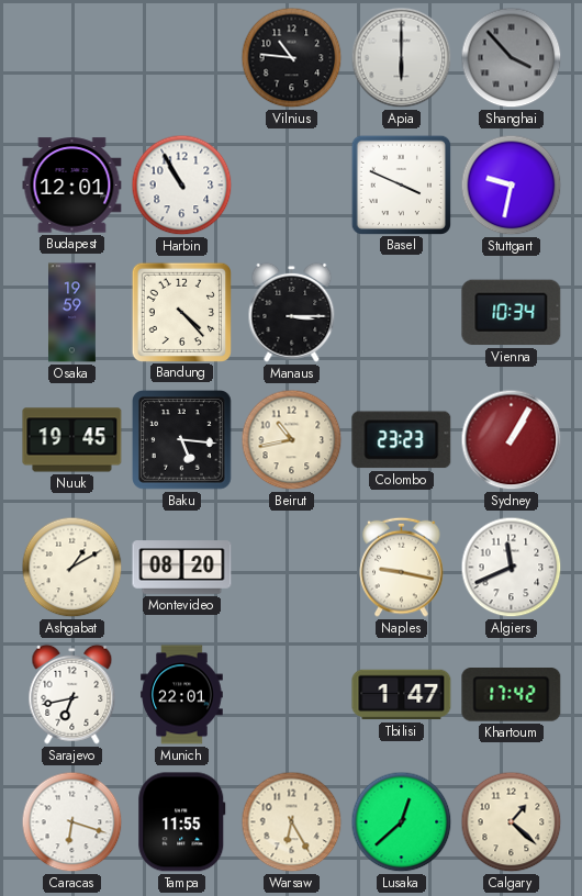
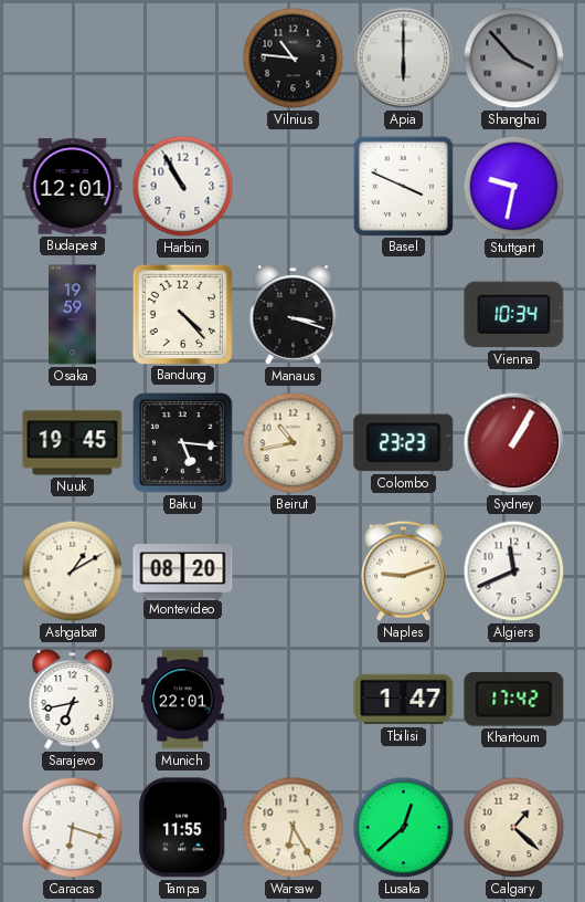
Manaus: 3:15 -> 3:18
Naples: 9:17 -> 9:12
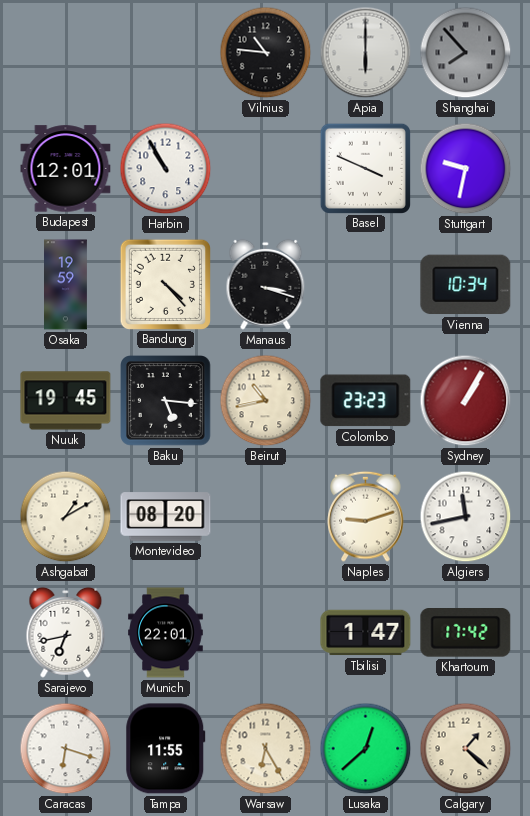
Shanghai: 3:53 -> 7:53
Algiers: 11:41 -> 11:43
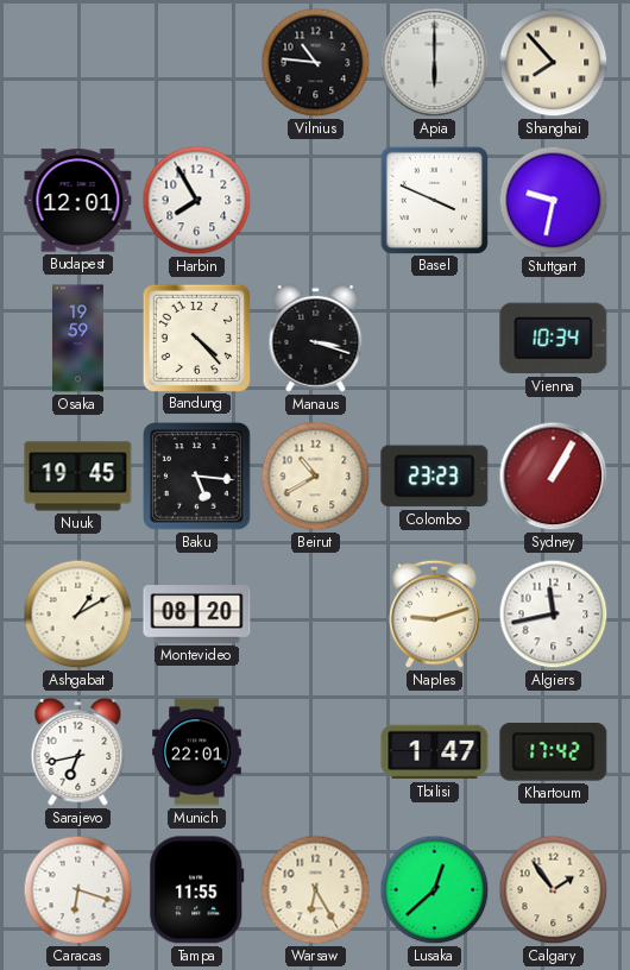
Shanghai dial: grey -> cream
Harbin: 10:55 -> 7:55
Beirut: 10:43 -> 10:40
Calgary: 1:22 -> 1:54
